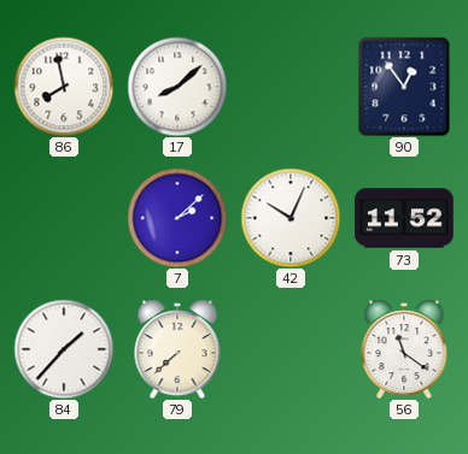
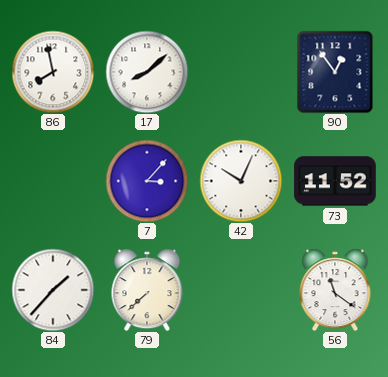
7: 2:08 -> 3:07
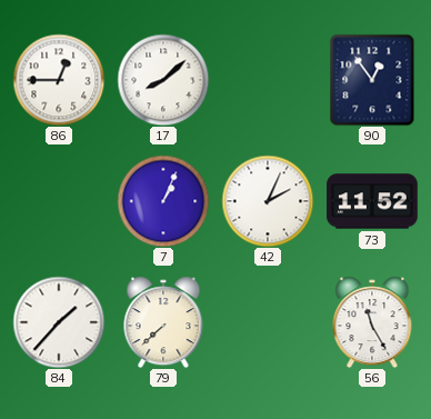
86: 7:58 -> 12:45
7: 3:07 -> 1:04
42: 10:04 -> 2:04
56: 11:21 -> 11:25
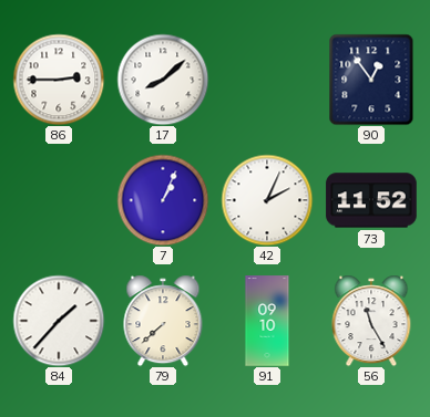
86: 12:45 -> 2:45
91: none -> 09:10
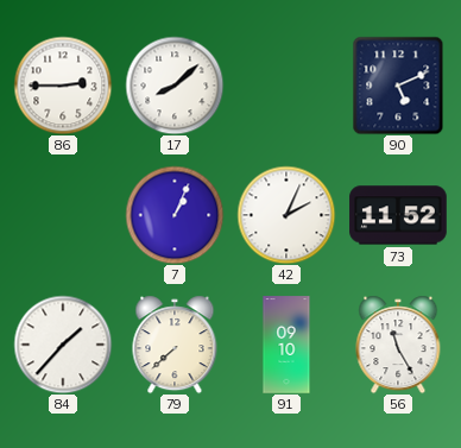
90: 12:54 -> 5:11
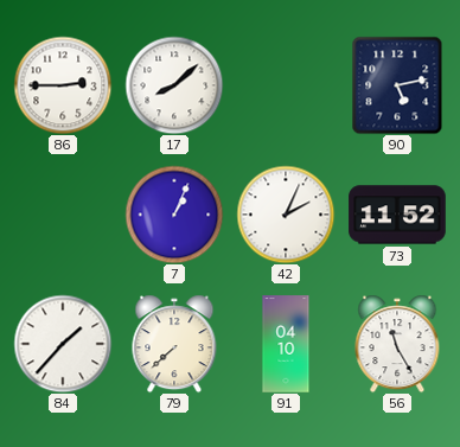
90: 5:11 -> 5:13
91: 09:10 -> 04:10
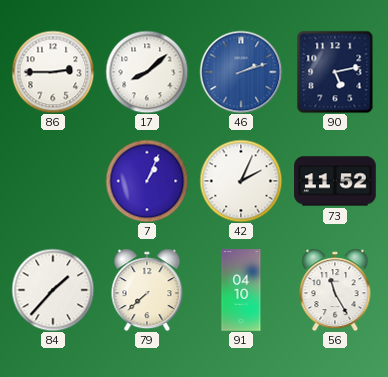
46: none -> 2:12
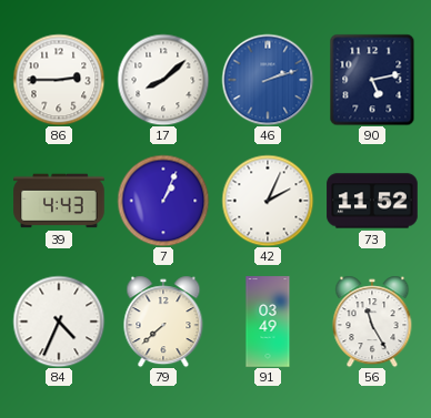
39: none -> 4:43
84: 1:37 -> 4:34
91: 04:10 -> 03:49
